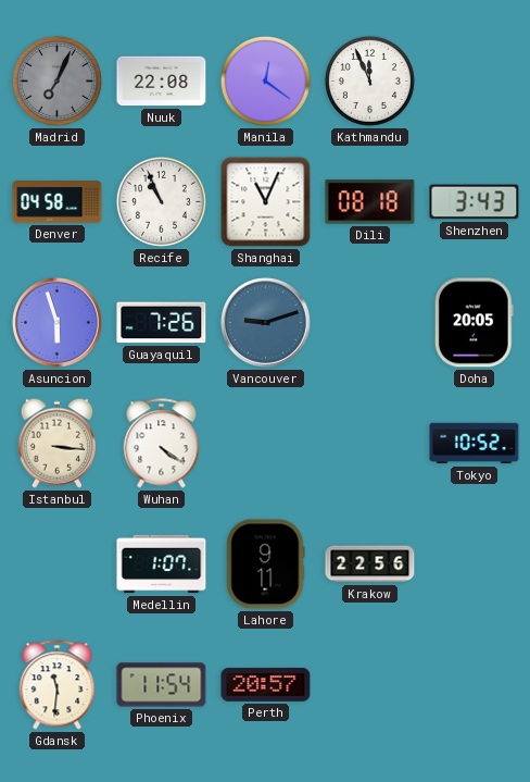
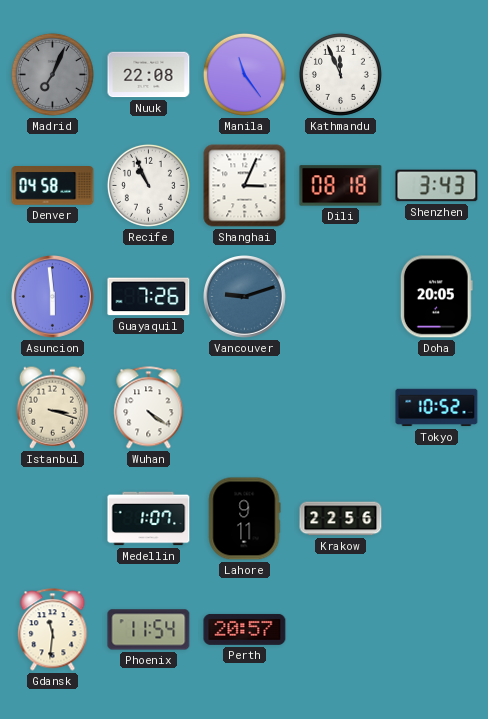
Manila: 12:21 -> 11:24
Shanghai: 11:04 -> 3:04
Asuncion: 5:57 -> 5:59
Istanbul: 3:16 -> 3:18
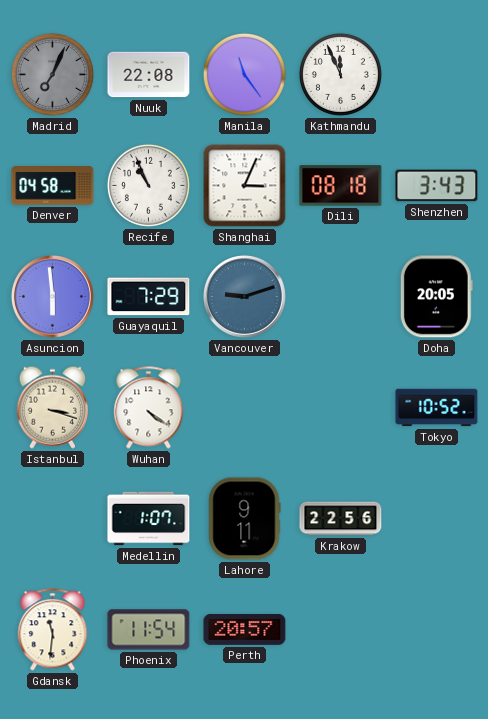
Guayaquil: 7:26 -> 7:29
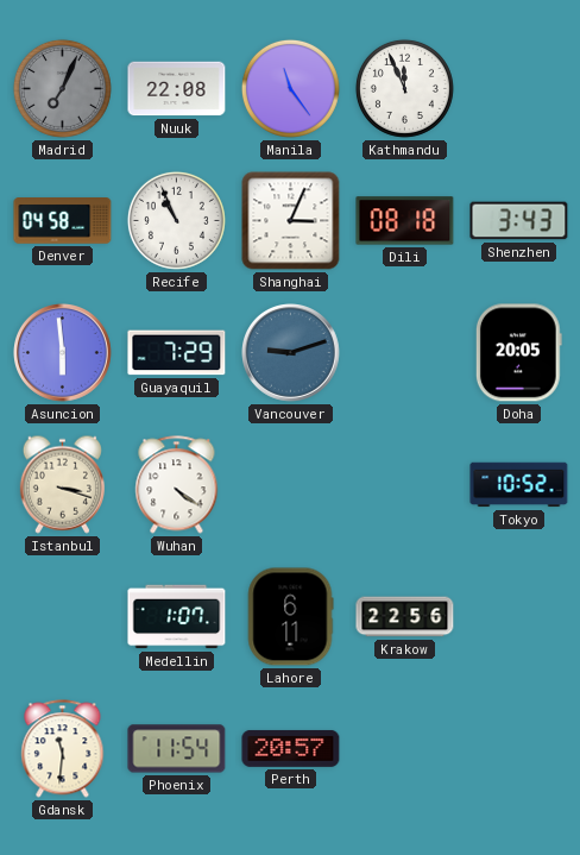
Lahore: 9:11 -> 6:11
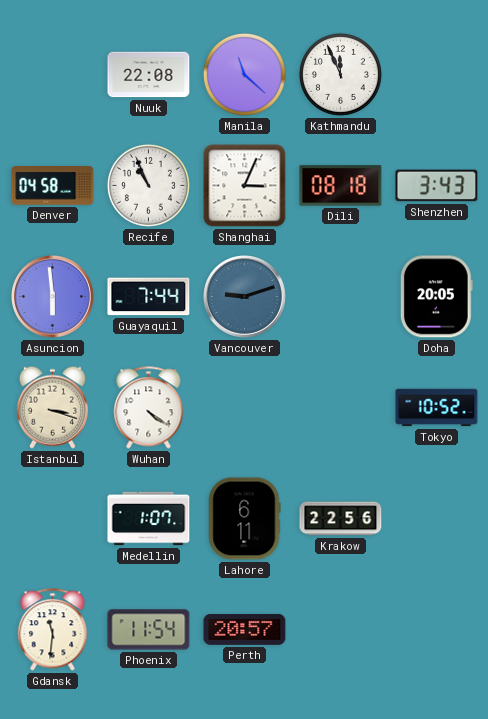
Madrid: 7:04 -> none
Manila: 11:24 -> 11:22
Guayaquil: 7:29 -> 7:44
